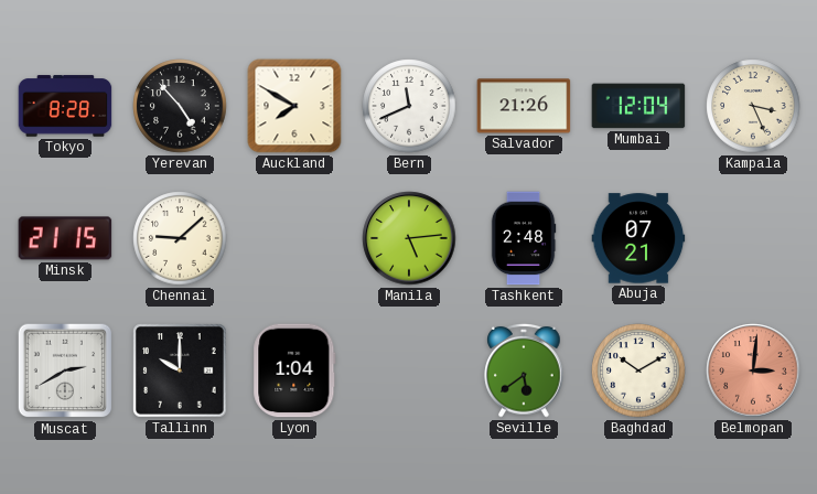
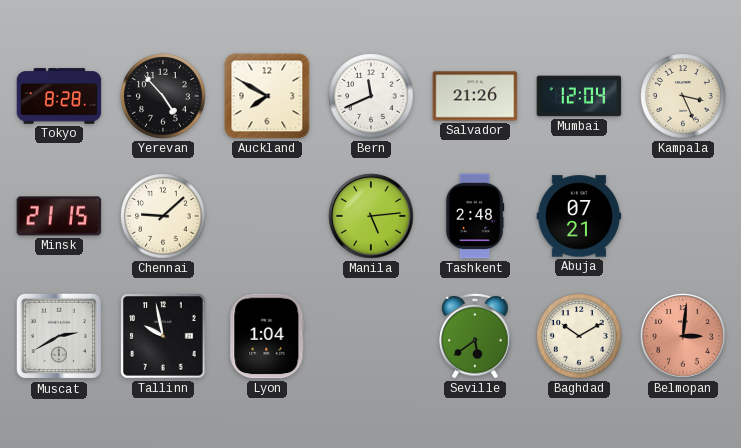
Tallinn: 10:00 -> 9:58
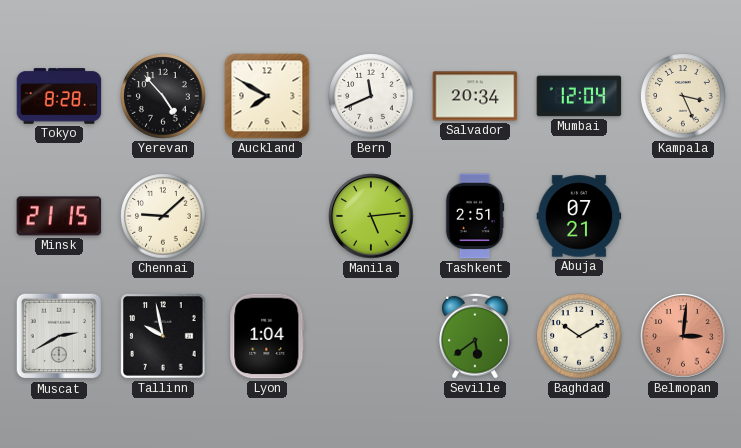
Salvador: 21:26 -> 20:34
Tashkent: 2:48 -> 2:51
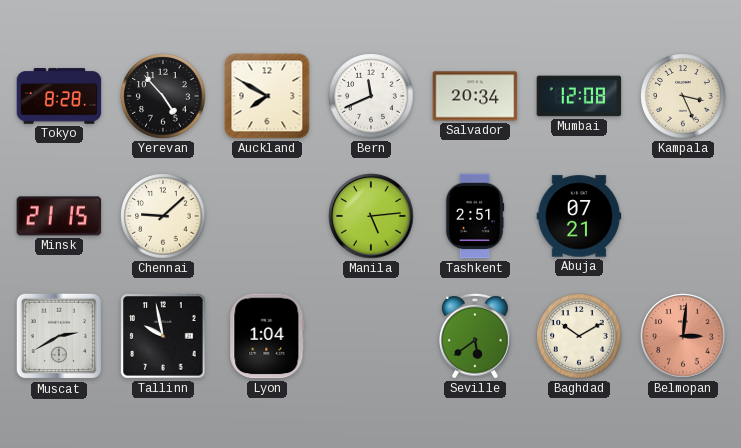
Mumbai: 12:04 -> 12:08
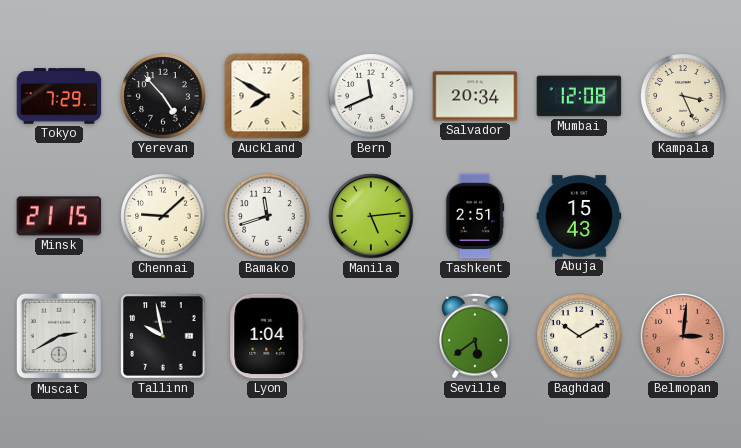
Tokyo: 8:28 -> 7:29
Bamako: none -> 11:42
Abuja: 07:21 -> 15:43
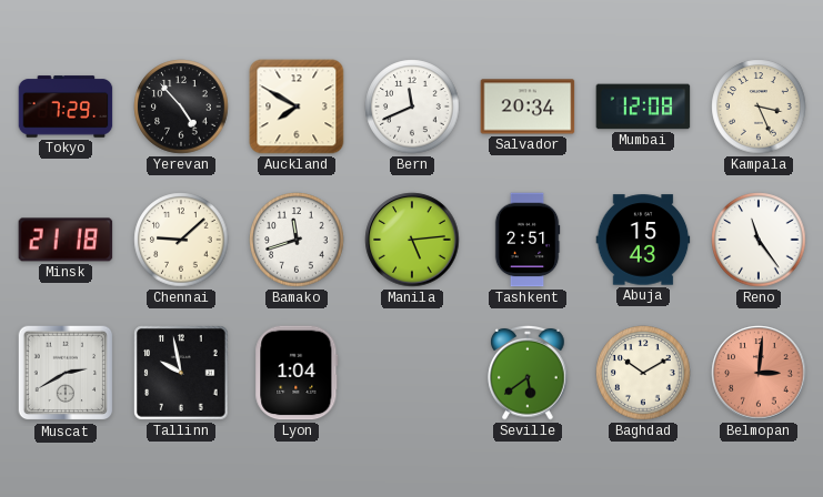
Minsk: 21:15 -> 21:18
Reno: none -> 11:24
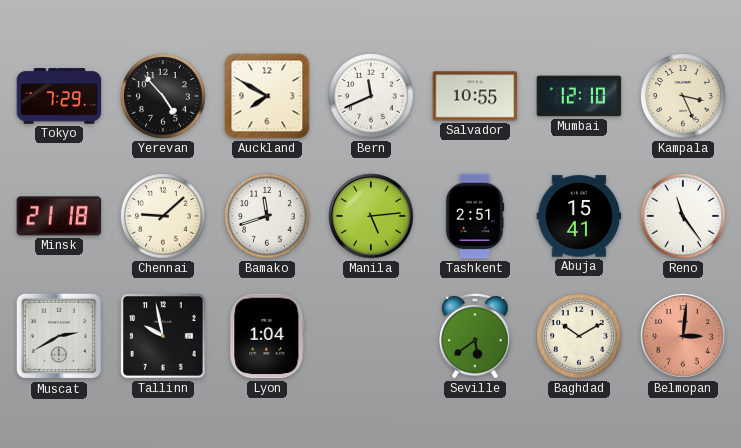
Salvador: 20:34 -> 10:55
Mumbai: 12:08 -> 12:10
Abuja: 15:43 -> 15:41
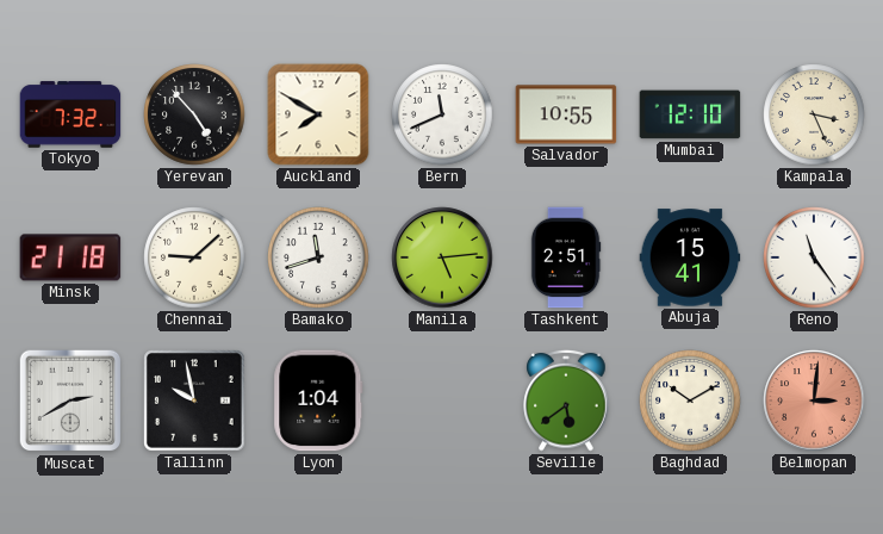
Tokyo: 7:29 -> 7:32
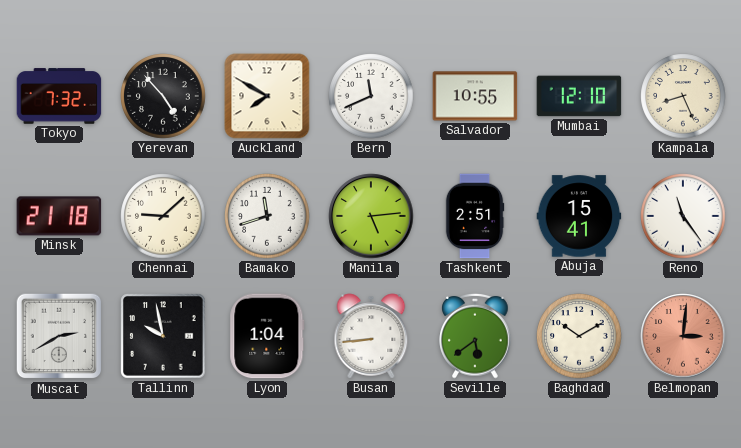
Kampala: 3:26 -> 8:26
Busan: none -> 8:44
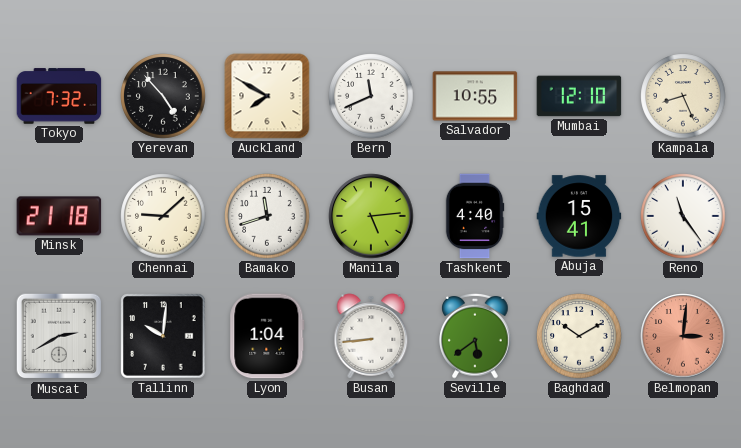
Tashkent: 2:51 -> 4:40
Tallinn: 9:58 -> 10:01
